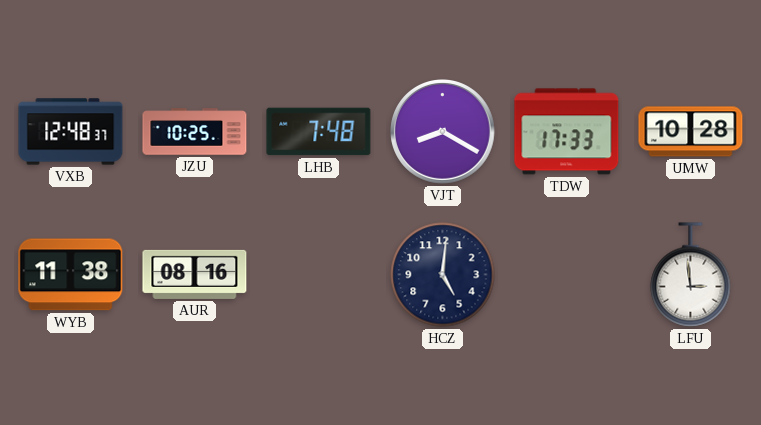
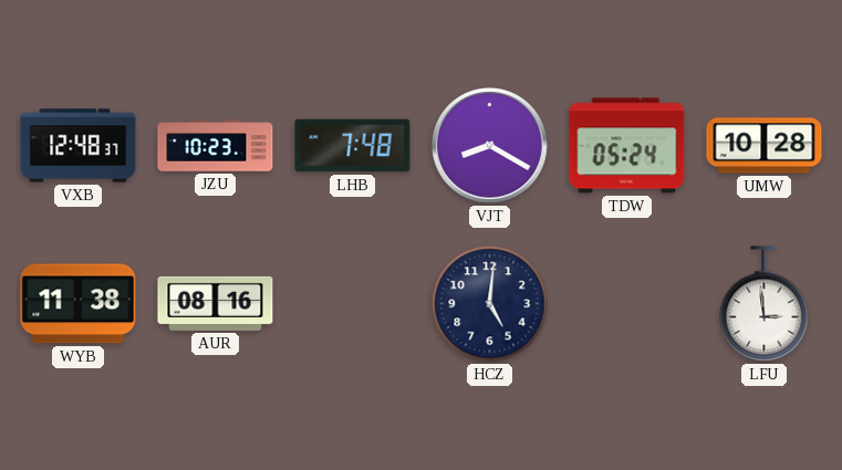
JZU: 10:25 -> 10:23
TDW: 17:33 -> 05:24
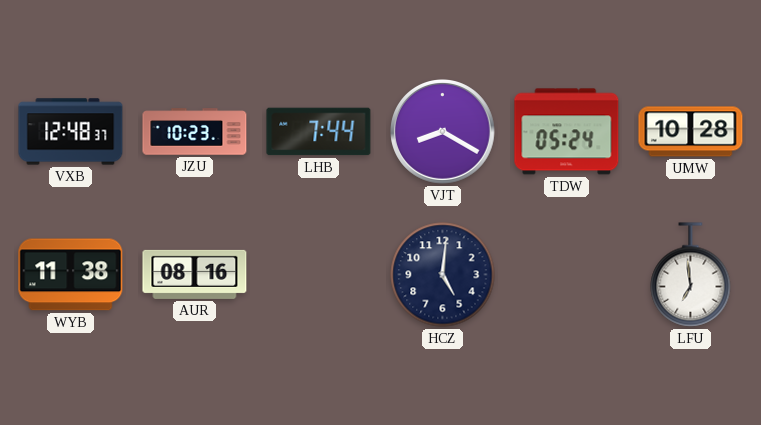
LHB: 7:48 -> 7:44
LFU: 2:59 -> 6:59
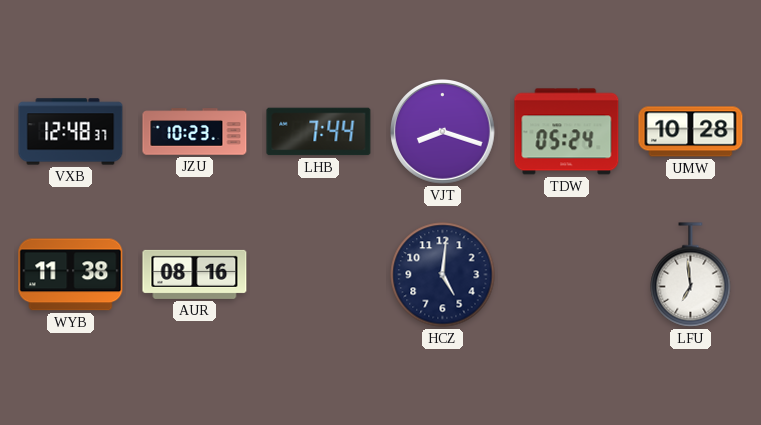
VJT: 8:20 -> 8:18
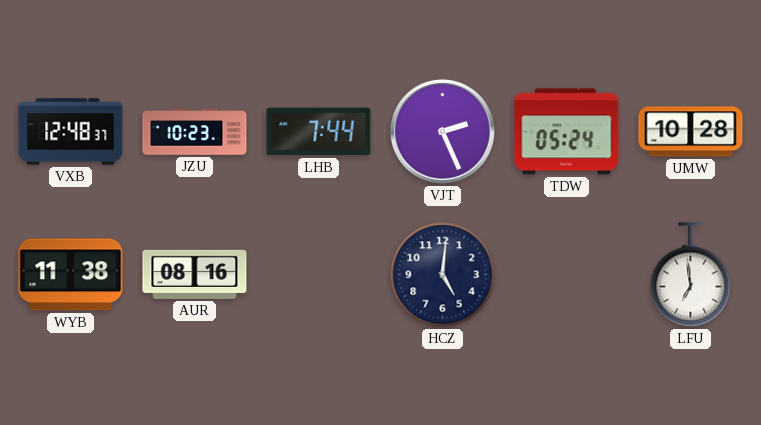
VJT: 8:18 -> 2:26
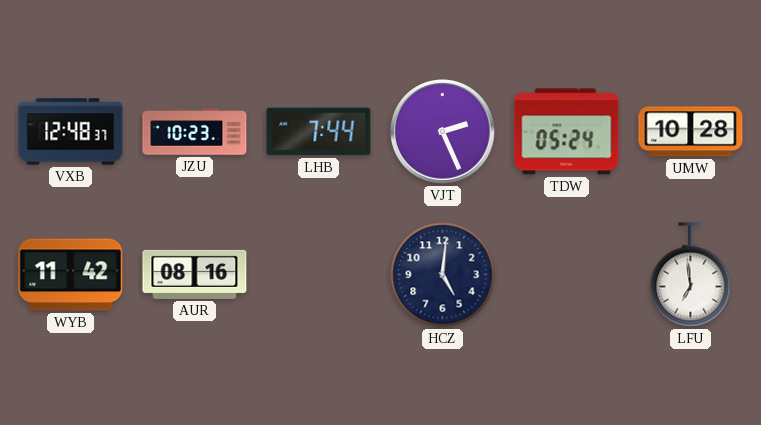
WYB: 11:38 -> 11:42
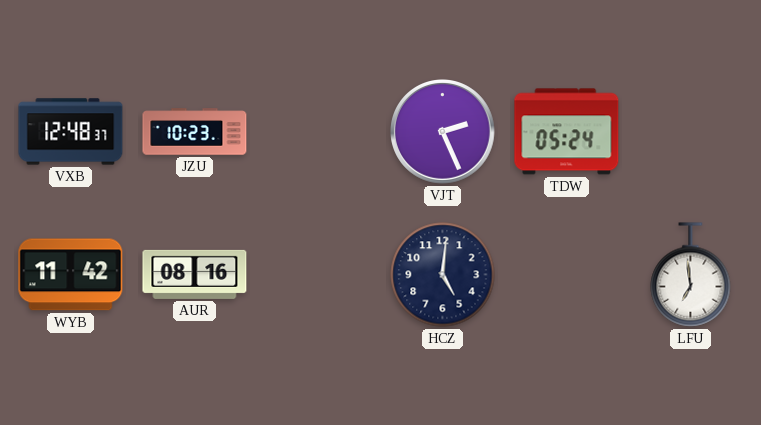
LHB: 7:44 -> none
UMW: 10:28 -> none
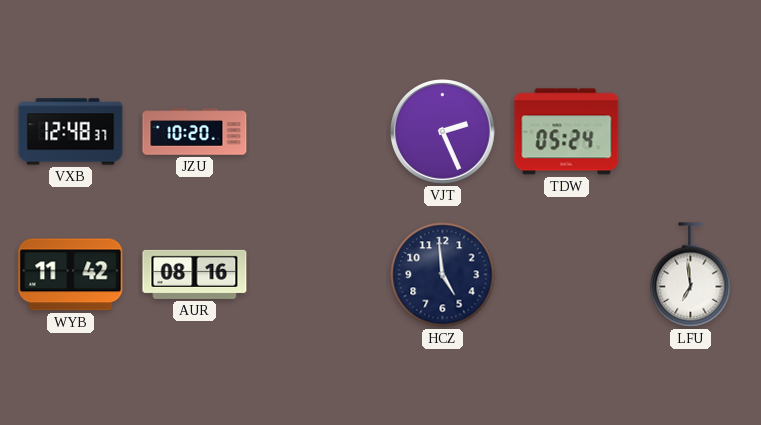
JZU: 10:23 -> 10:20
HCZ: 5:01 -> 4:59
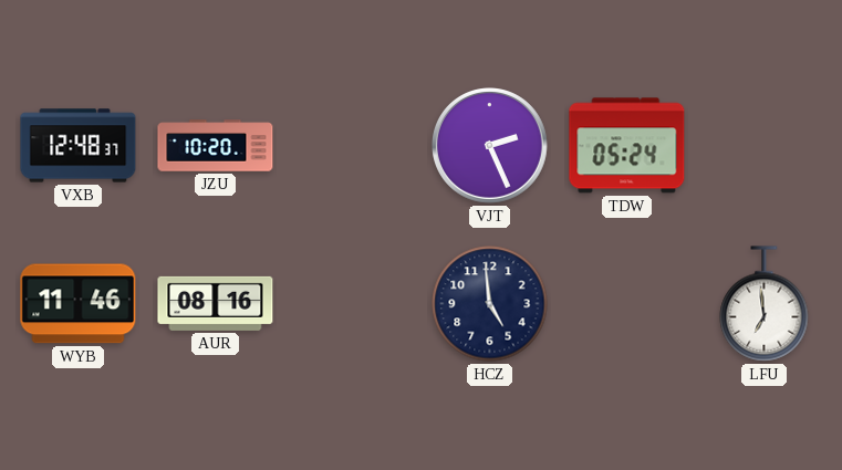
WYB: 11:42 -> 11:46
